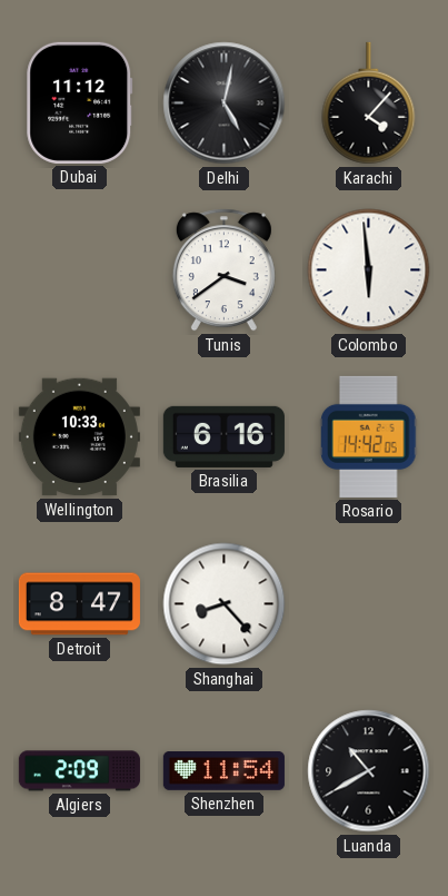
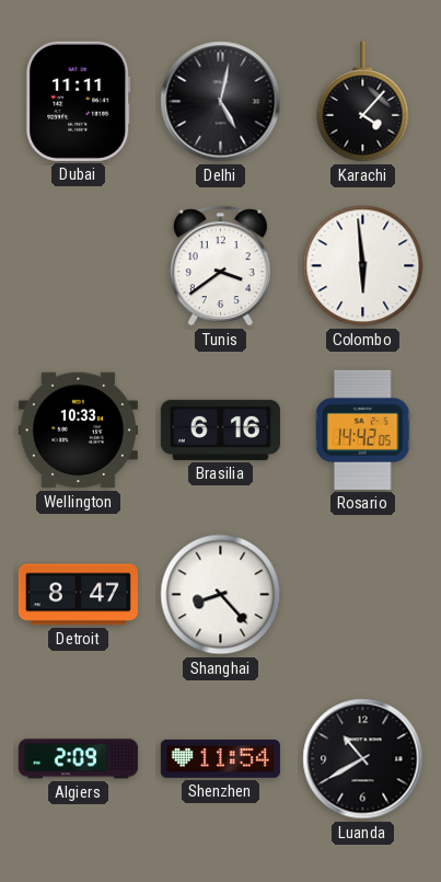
Dubai: 11:12 -> 11:11
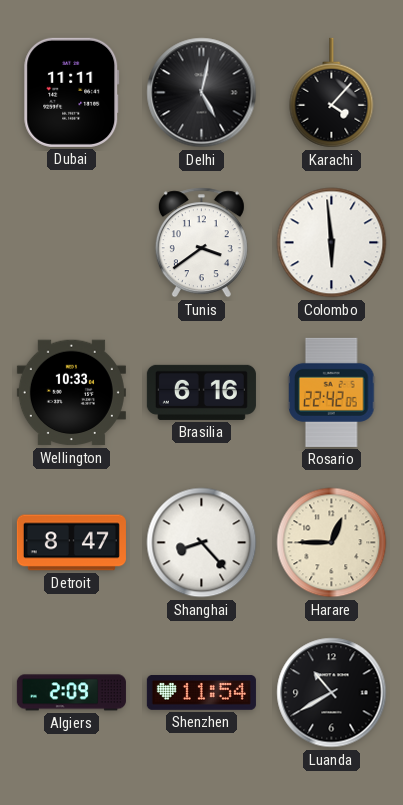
Rosario: 14:42 -> 22:42
Harare: none -> 12:45
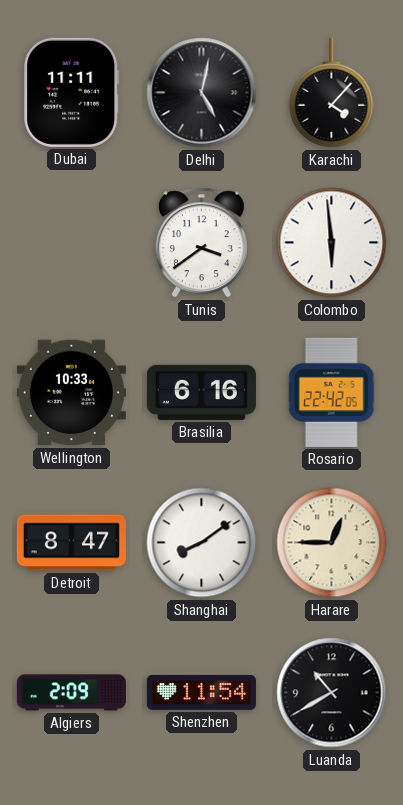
Shanghai: 8:23 -> 8:09
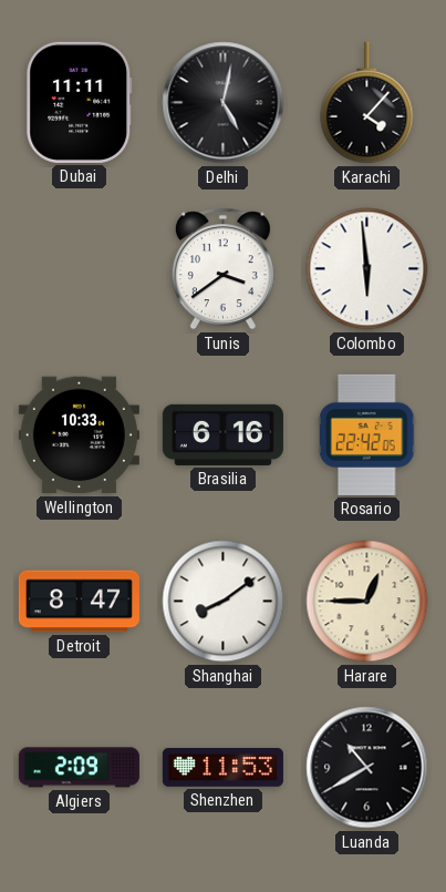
Shenzhen: 11:54 -> 11:53
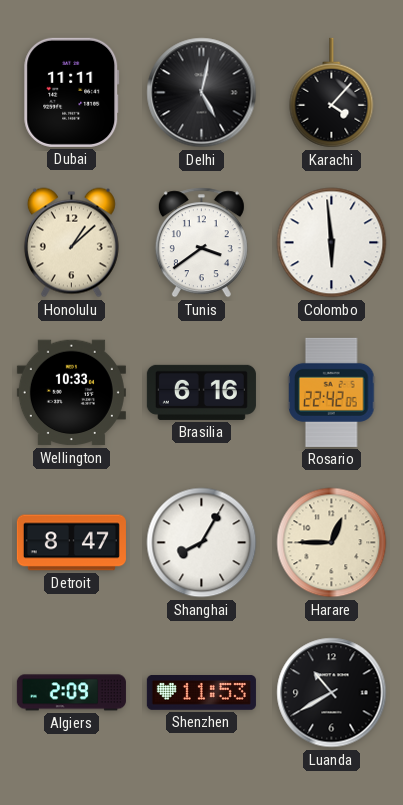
Honolulu: none -> 1:08
Shanghai: 8:09 -> 8:05
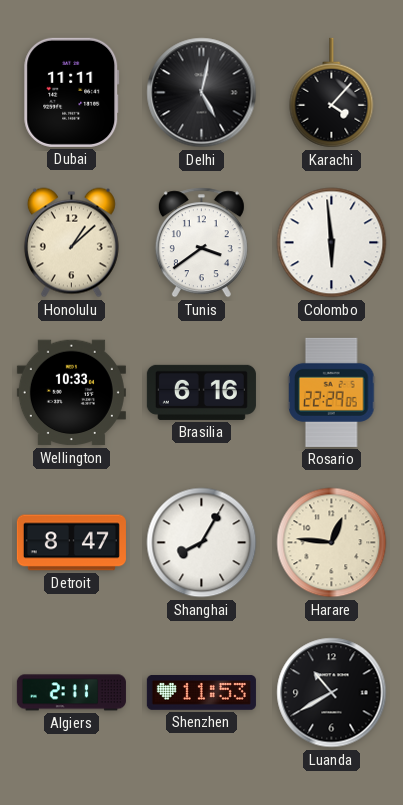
Rosario: 22:42 -> 22:29
Harare: 12:45 -> 12:46
Algiers: 2:09 -> 2:11
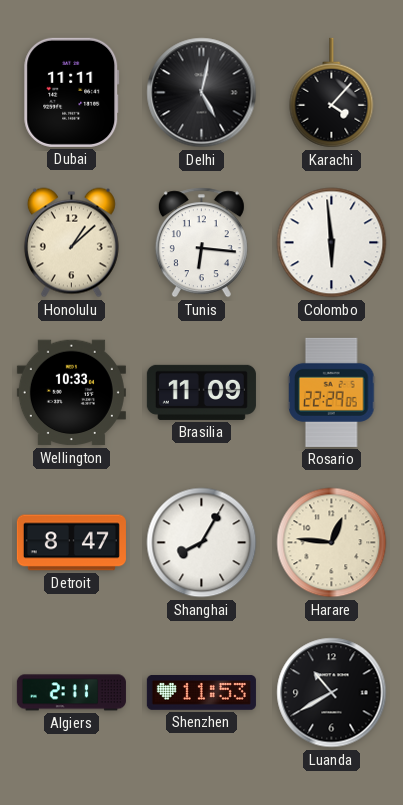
Tunis: 3:39 -> 6:16
Brasilia: 6:16 -> 11:09
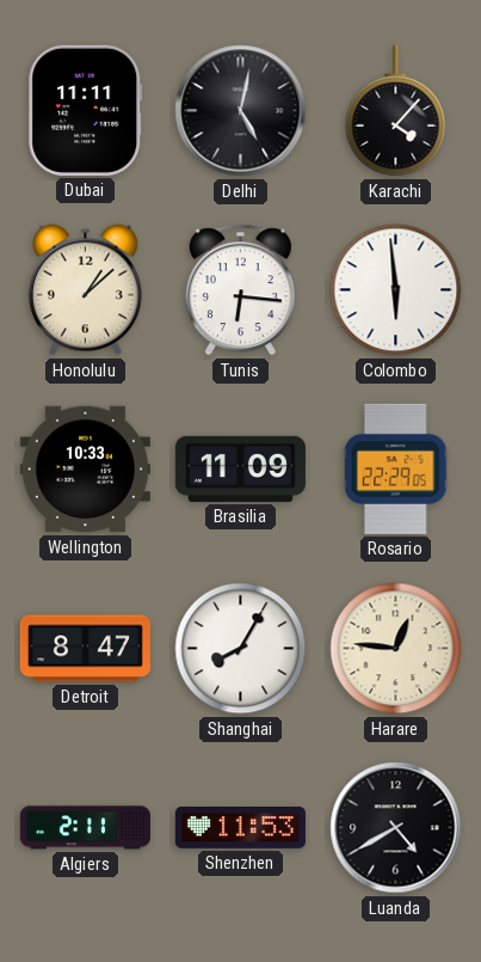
Luanda: 10:40 -> 4:40
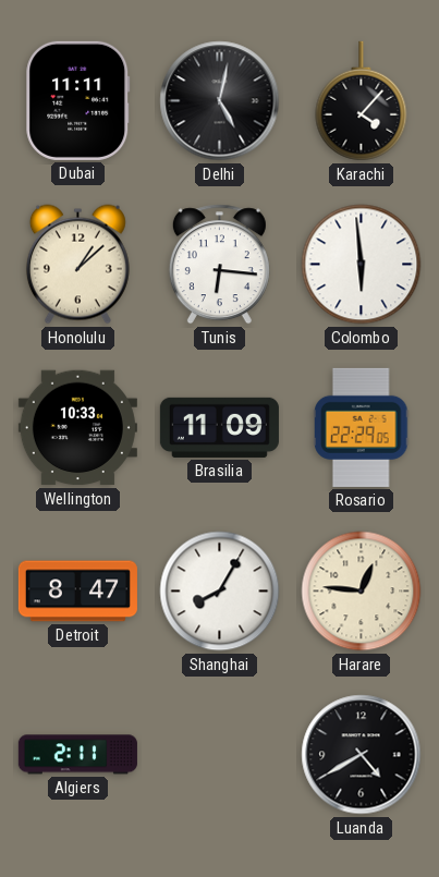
Shenzhen: 11:53 -> none
